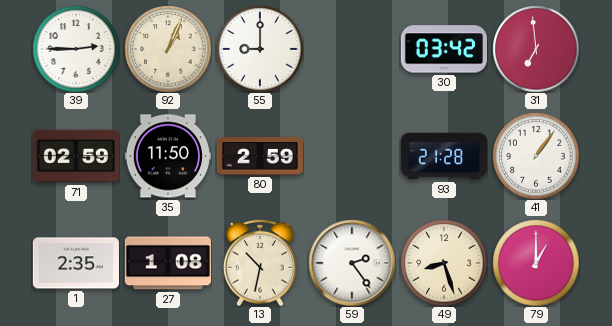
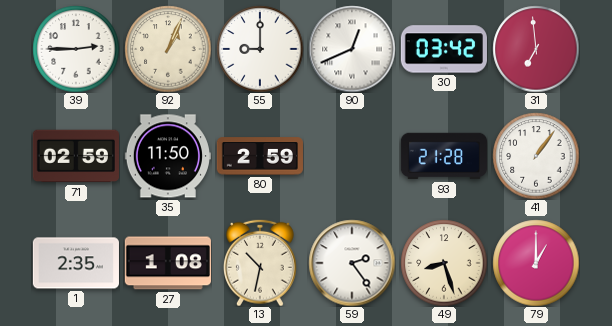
90: none -> 12:41
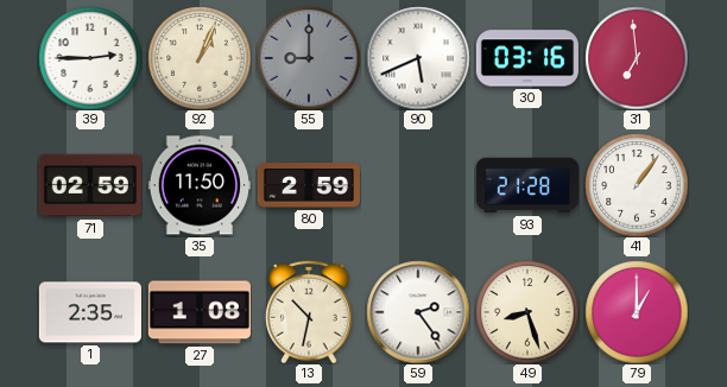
55 dial: white -> grey
90: 12:41 -> 5:41
30: 03:42 -> 03:16
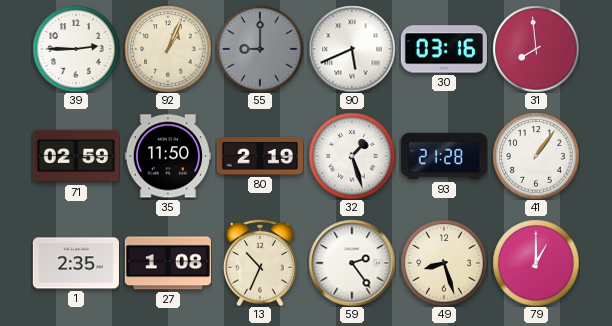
31: 6:59 -> 7:59
80: 2:59 -> 2:19
32: none -> 1:27
13: 10:32 -> 10:34
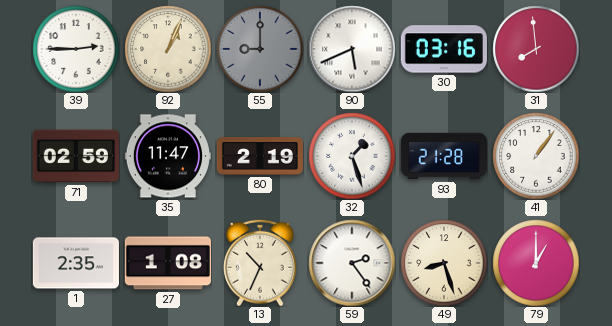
35: 11:50 -> 11:47
